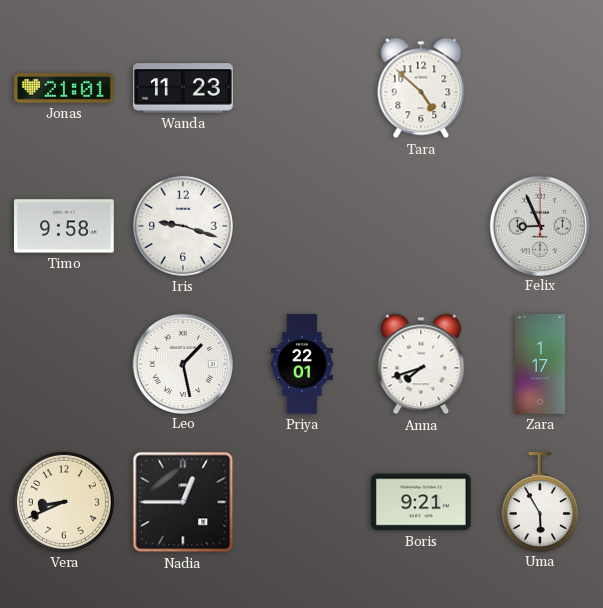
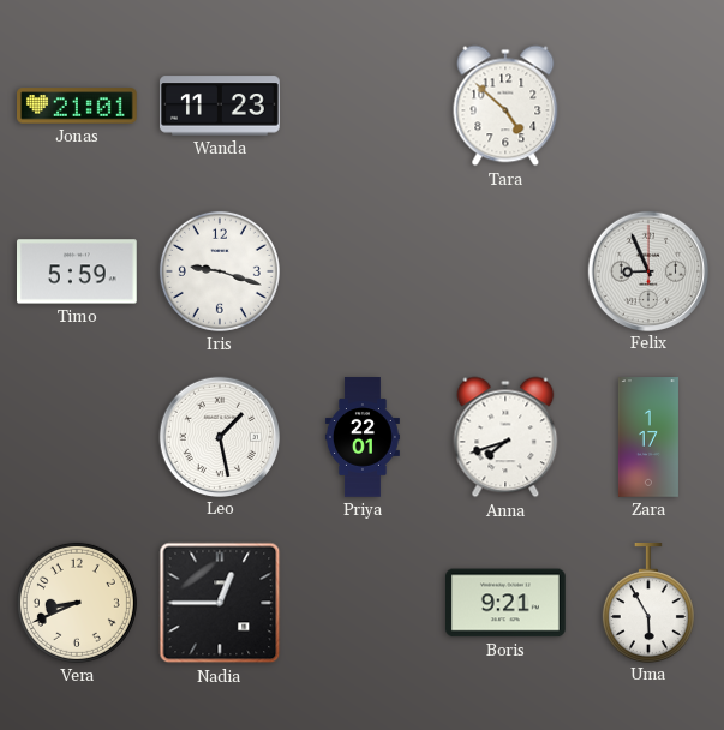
Timo: 9:58 -> 5:59
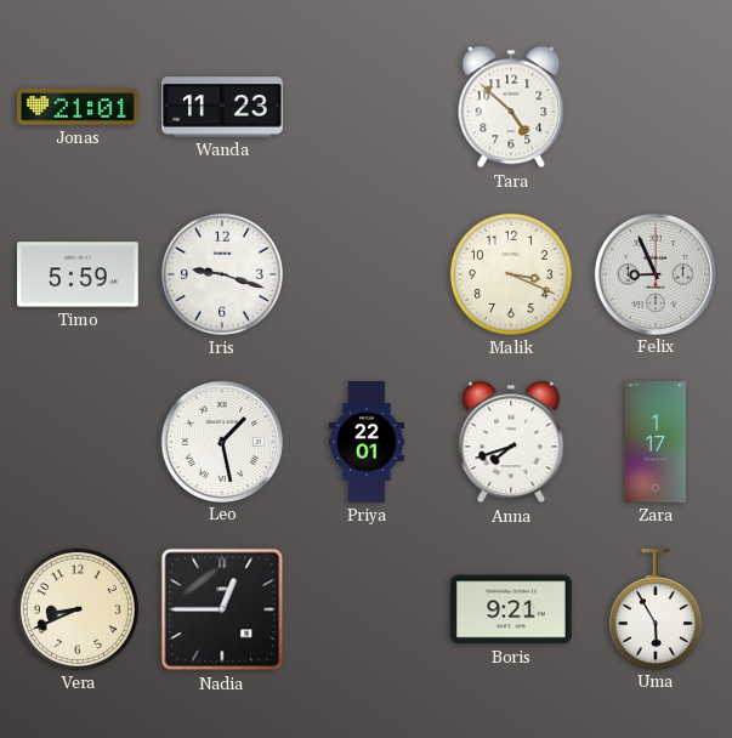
Malik: none -> 3:19
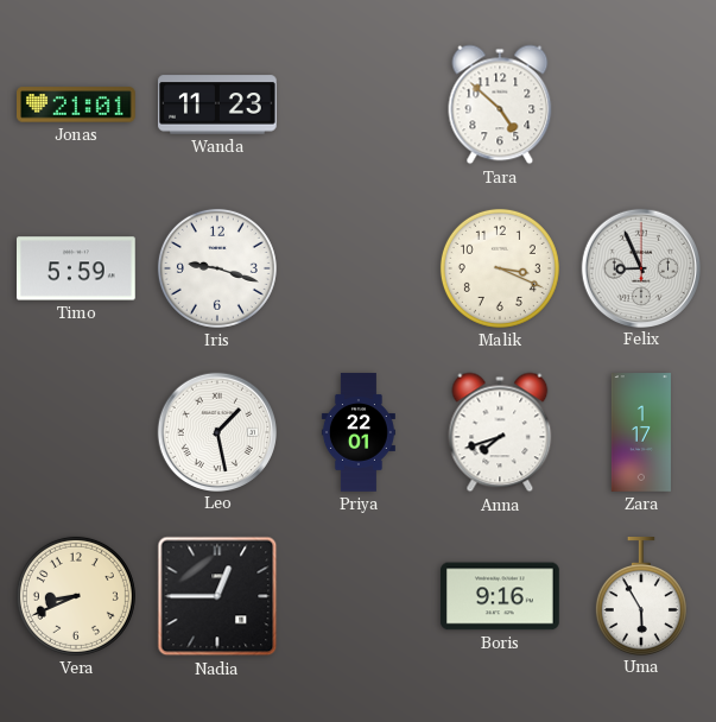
Boris: 9:21 -> 9:16
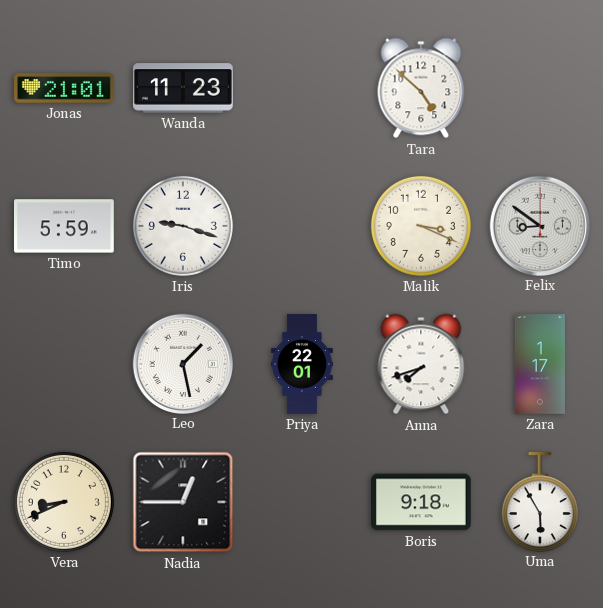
Felix: 8:56 -> 8:51
Boris: 9:16 -> 9:18
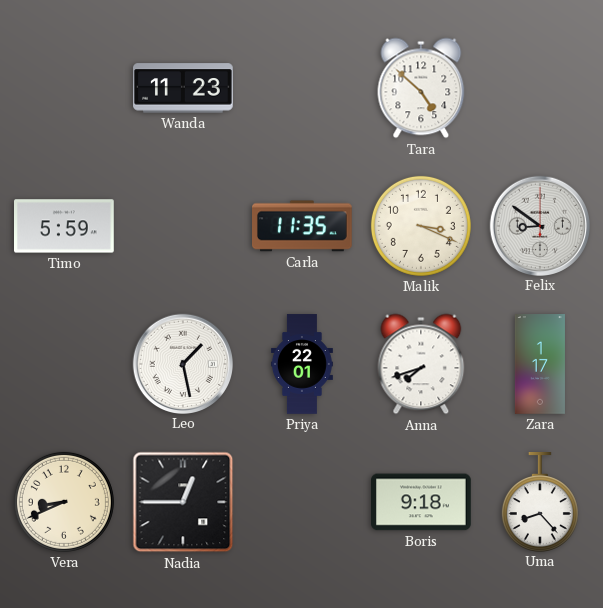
Jonas: 21:01 -> none
Iris: 9:18 -> none
Carla: none -> 11:35
Uma: 5:55 -> 8:23
